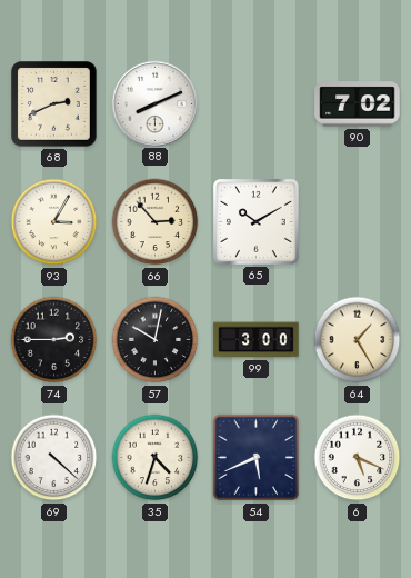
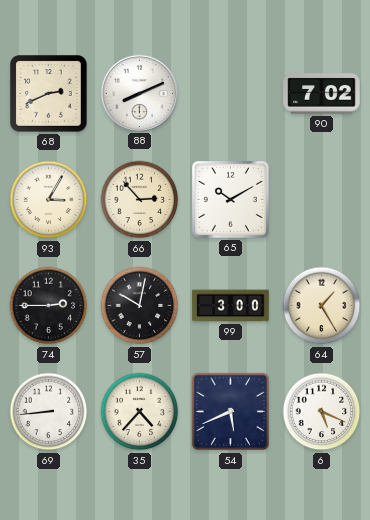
69: 4:22 -> 8:44
35: 4:33 -> 4:37
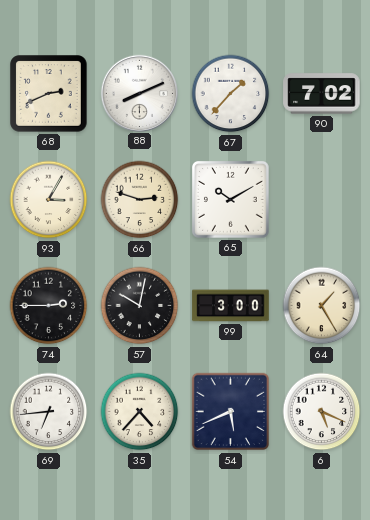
67: none -> 1:37
66: 2:53 -> 2:48
69: 8:44 -> 6:44
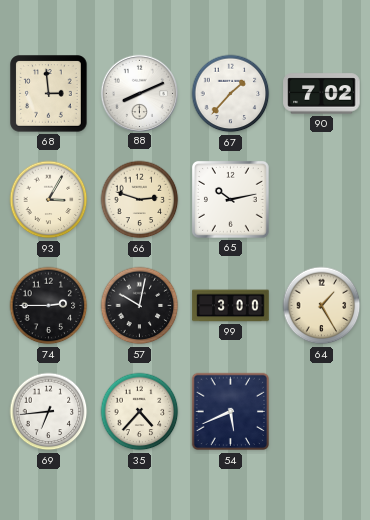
68: 2:41 -> 2:59
65: 10:10 -> 10:13
6: 5:19 -> none
